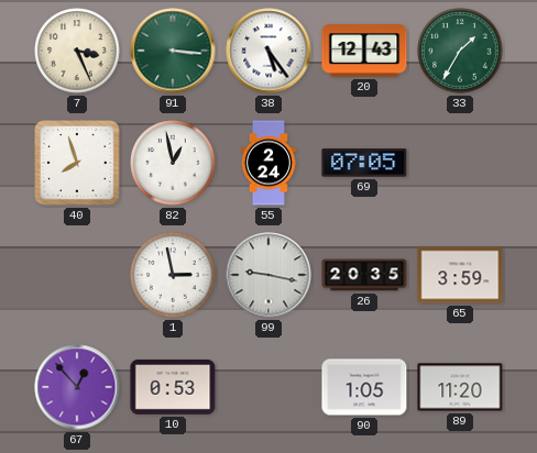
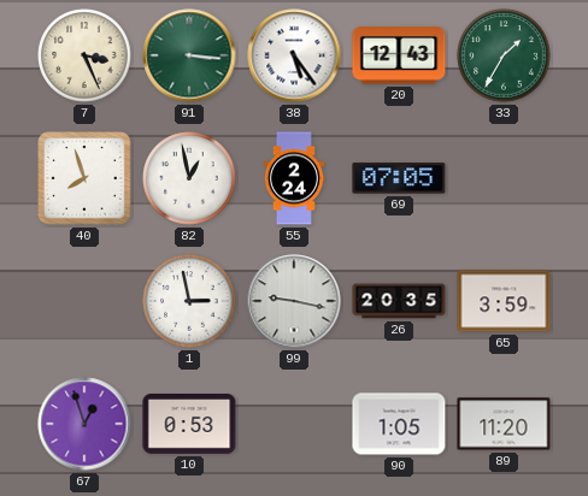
67: 12:53 -> 12:57
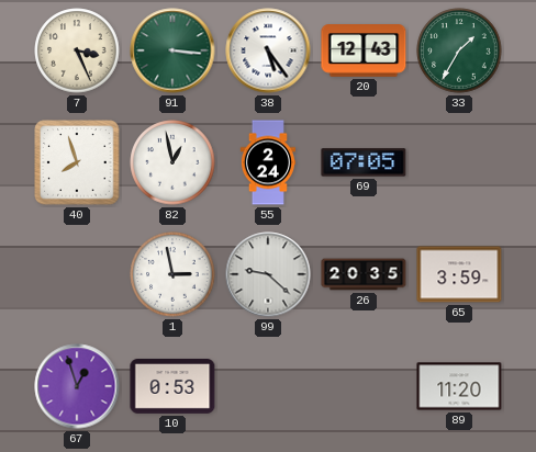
99: 9:17 -> 9:22
90: 1:05 -> none
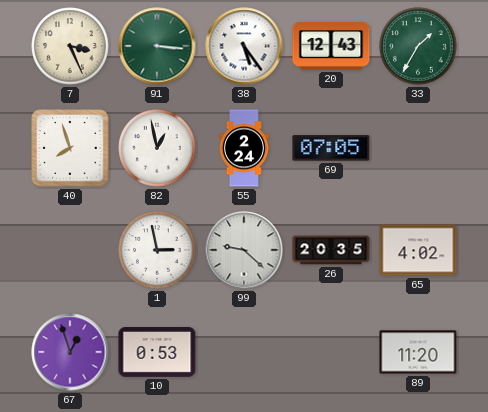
65: 3:59 -> 4:02
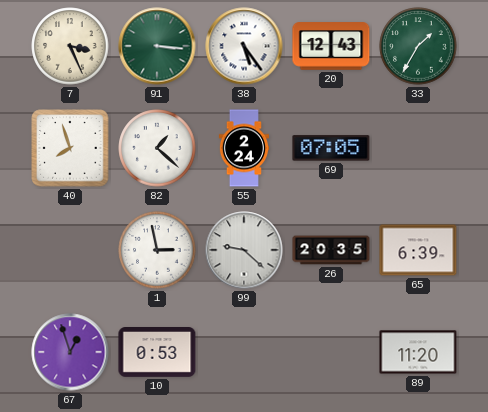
82: 12:58 -> 1:22
65: 4:02 -> 6:39
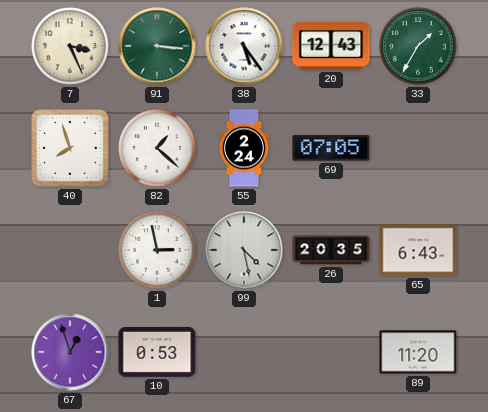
99: 9:22 -> 4:28
65: 6:39 -> 6:43
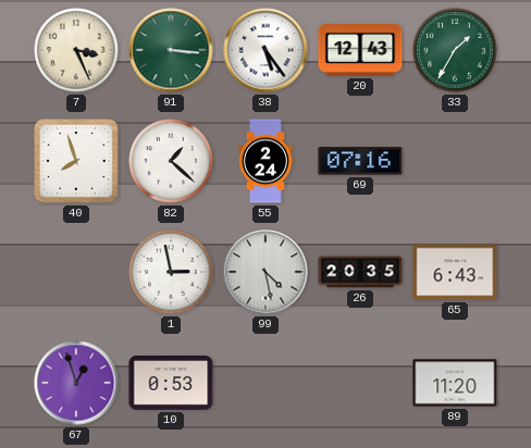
69: 07:05 -> 07:16
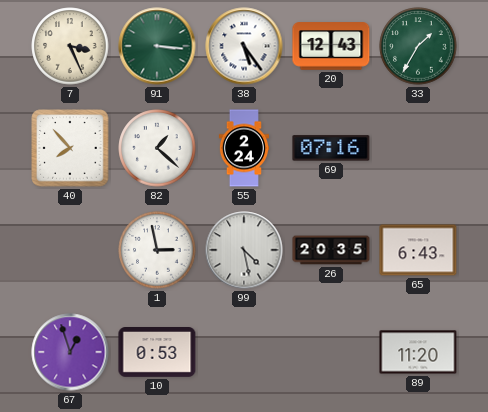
40: 7:57 -> 7:53
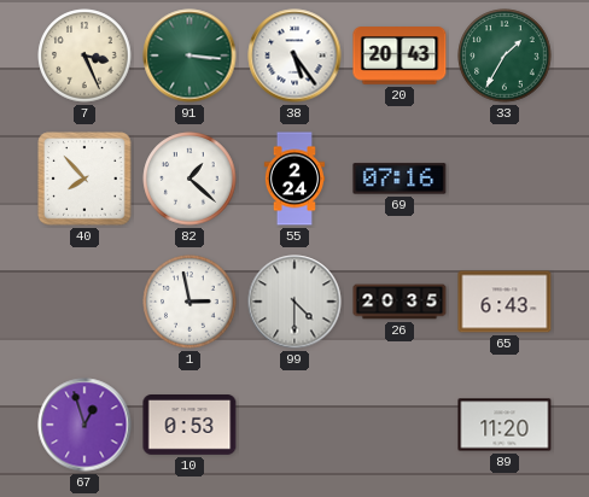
20: 12:43 -> 20:43
99: 4:28 -> 4:30
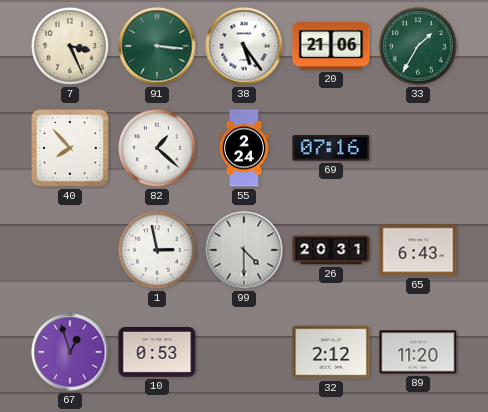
20: 20:43 -> 21:06
26: 20:35 -> 20:31
32: none -> 2:12
